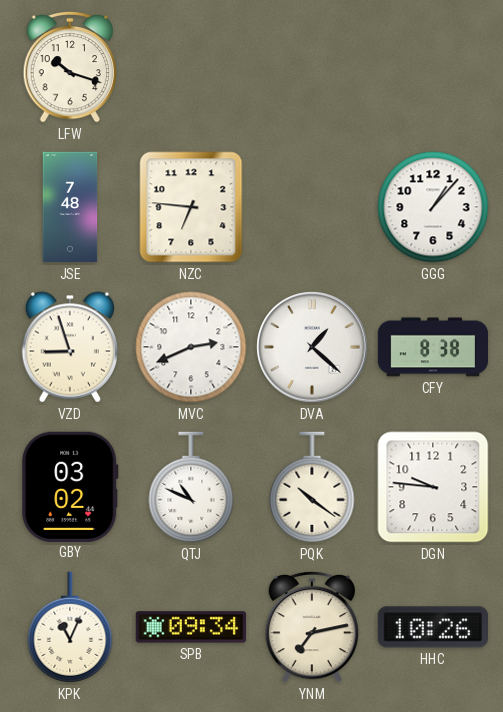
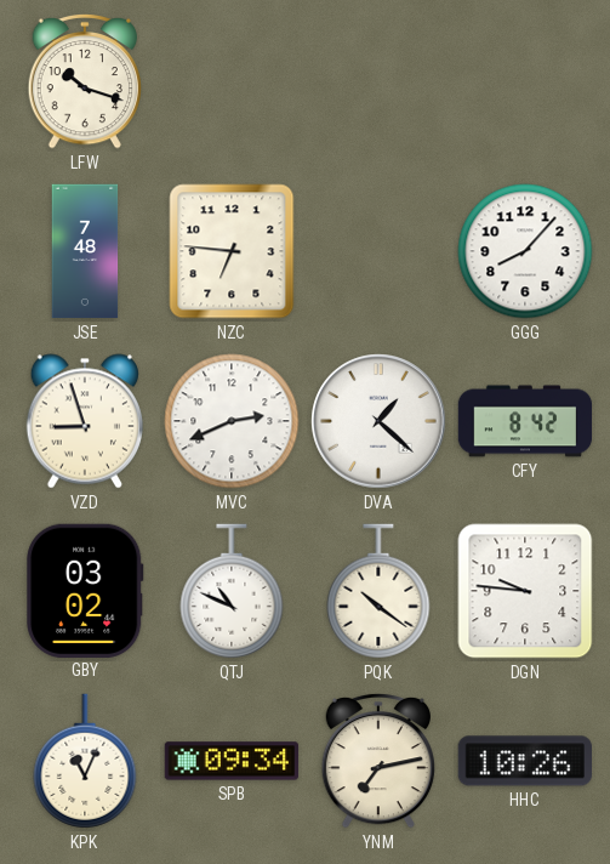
GGG: 1:07 -> 8:07
CFY: 8:38 -> 8:42
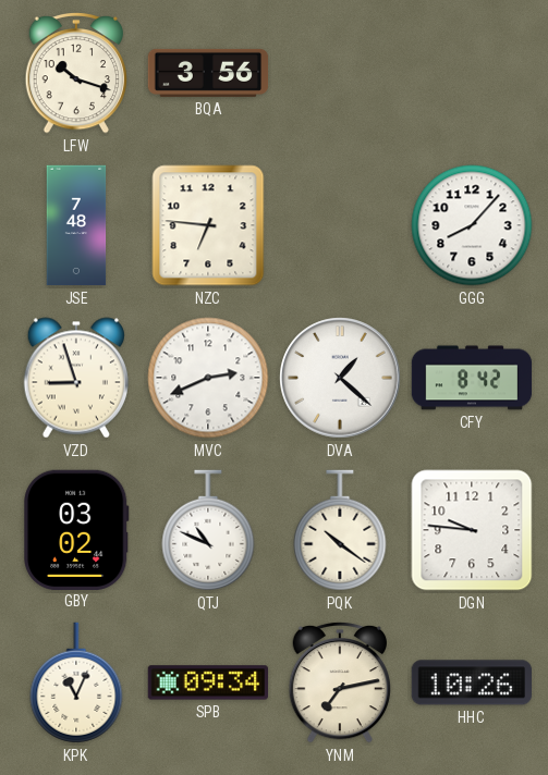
BQA: none -> 3:56
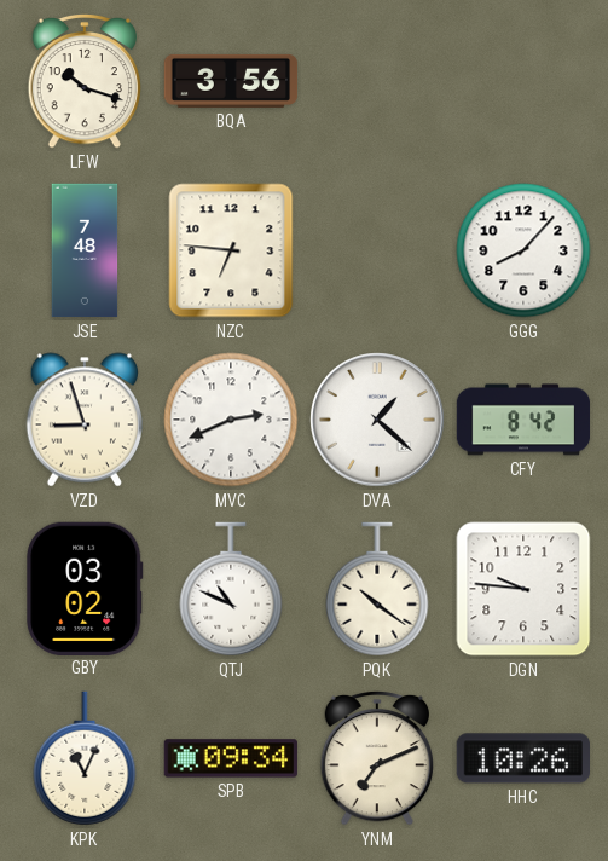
YNM: 7:13 -> 7:11
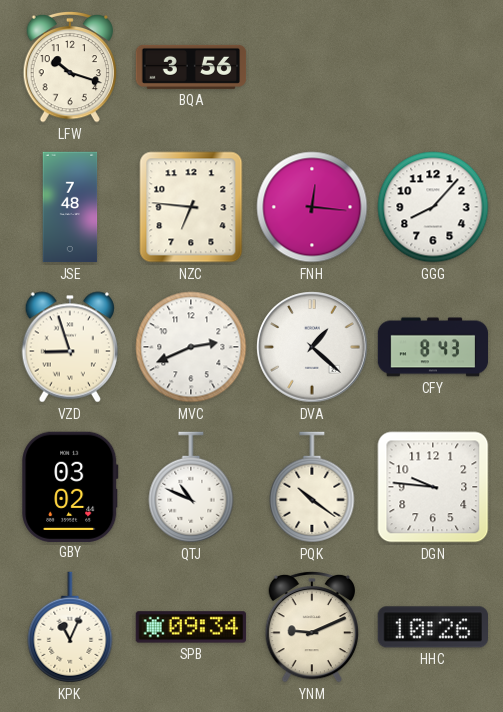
FNH: none -> 12:16
CFY: 8:42 -> 8:43
YNM: 7:11 -> 9:11
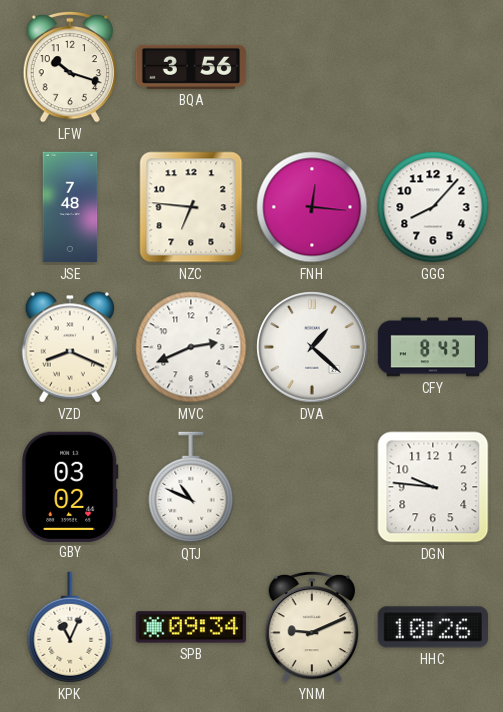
VZD: 8:57 -> 8:19
PQK: 10:21 -> none
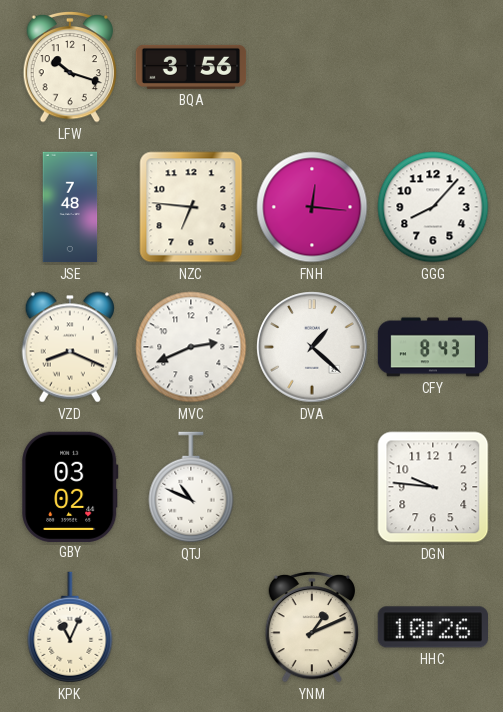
SPB: 09:34 -> none
YNM: 9:11 -> 1:11
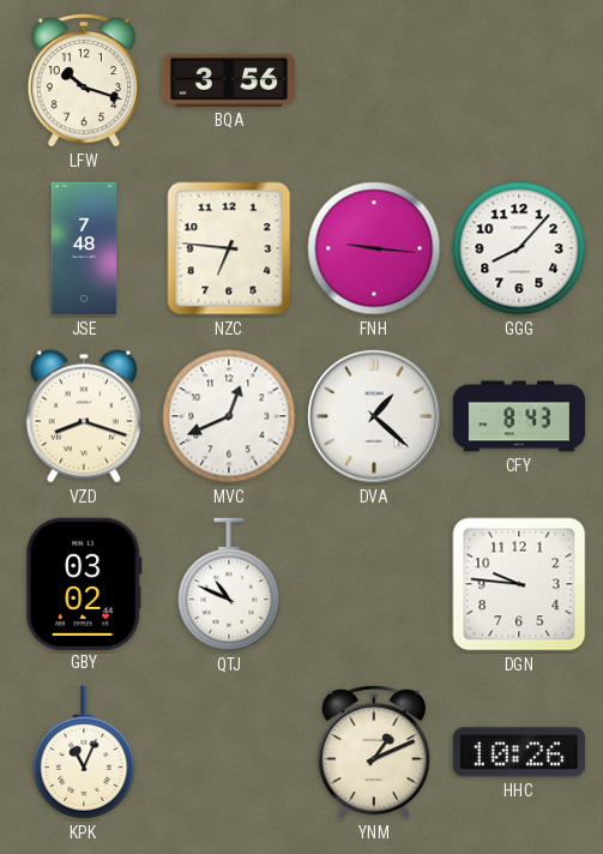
FNH: 12:16 -> 9:16
VZD: 8:19 -> 8:18
MVC: 2:41 -> 12:41
